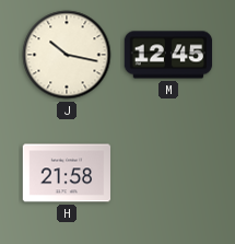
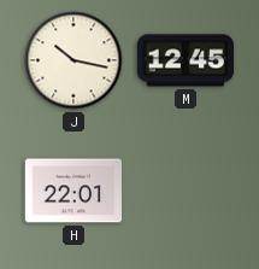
H: 21:58 -> 22:01
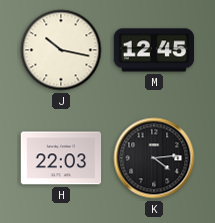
H: 22:01 -> 22:03
K: none -> 4:14
